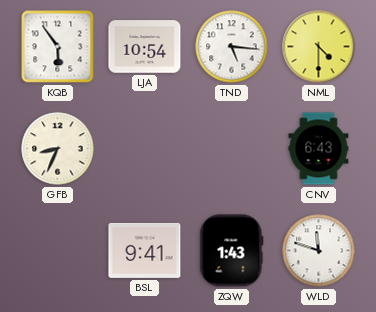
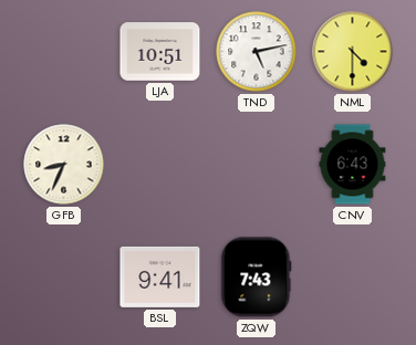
KQB: 5:54 -> none
LJA: 10:54 -> 10:51
TND: 5:16 -> 5:13
ZQW: 1:43 -> 7:43
WLD: 11:48 -> none
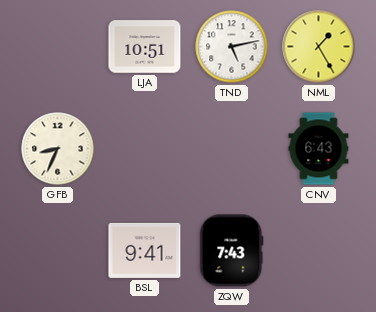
NML: 4:30 -> 1:25
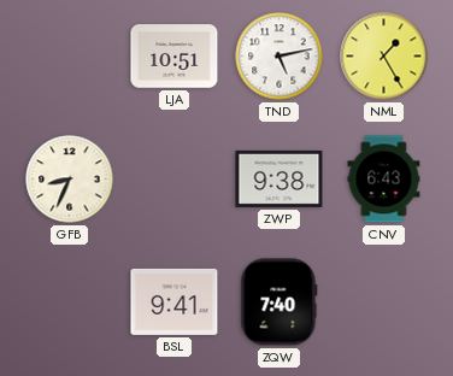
ZWP: none -> 9:38
ZQW: 7:43 -> 7:40
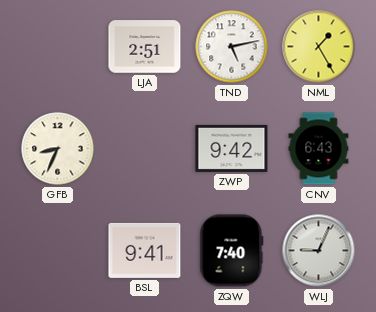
LJA: 10:51 -> 2:51
ZWP: 9:38 -> 9:42
WLJ: none -> 9:04
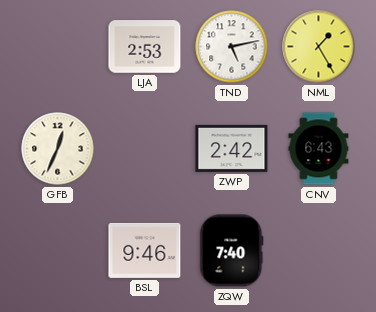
LJA: 2:51 -> 2:53
GFB: 8:34 -> 12:34
ZWP: 9:42 -> 2:42
BSL: 9:41 -> 9:46
WLJ: 9:04 -> none
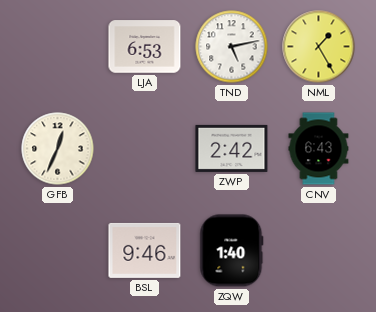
LJA: 2:53 -> 6:53
ZQW: 7:40 -> 1:40
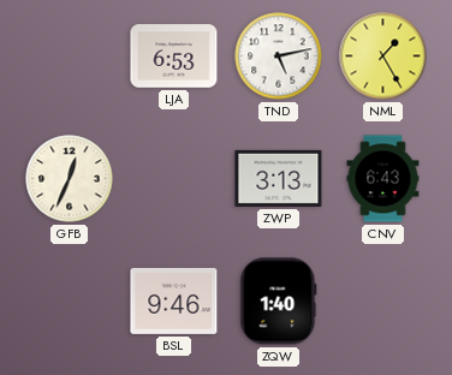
ZWP: 2:42 -> 3:13
